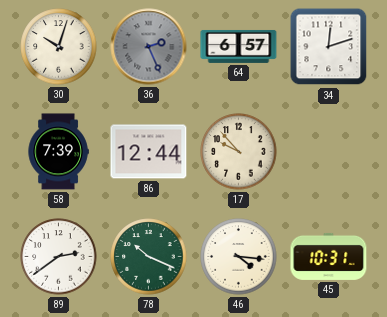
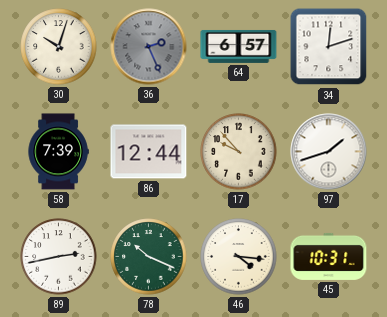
97: none -> 1:42
89: 2:39 -> 2:43
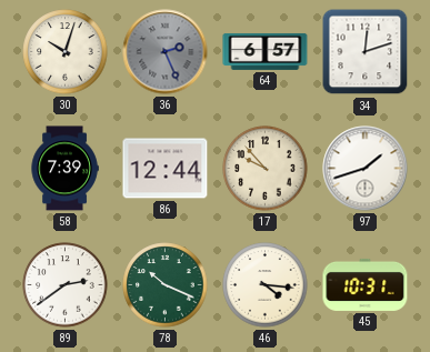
89: 2:43 -> 2:39
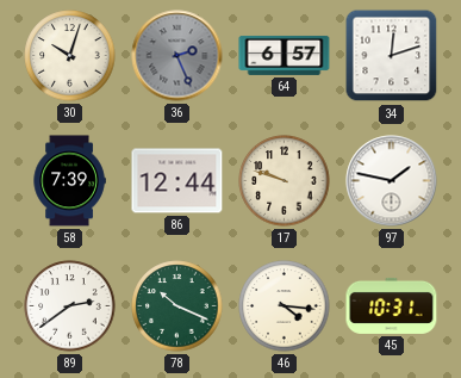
17: 9:53 -> 9:48
97: 1:42 -> 1:47
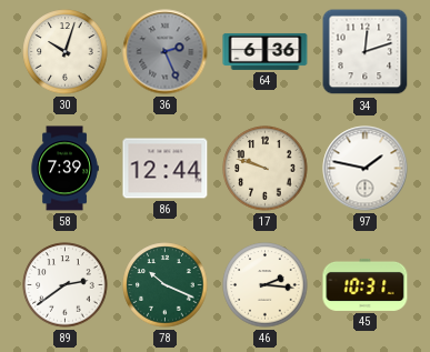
64: 6:57 -> 6:36
46: 4:16 -> 2:16
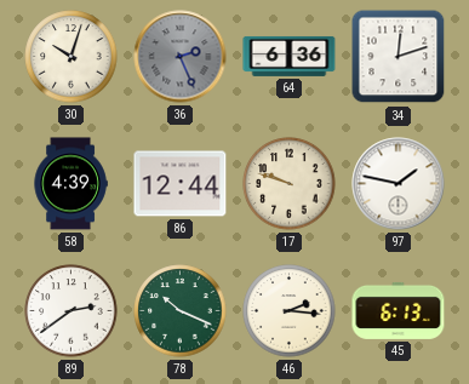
58: 7:39 -> 4:39
45: 10:31 -> 6:13
